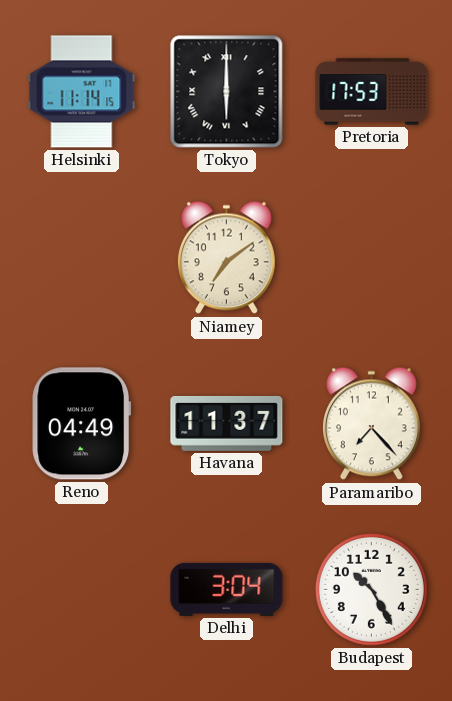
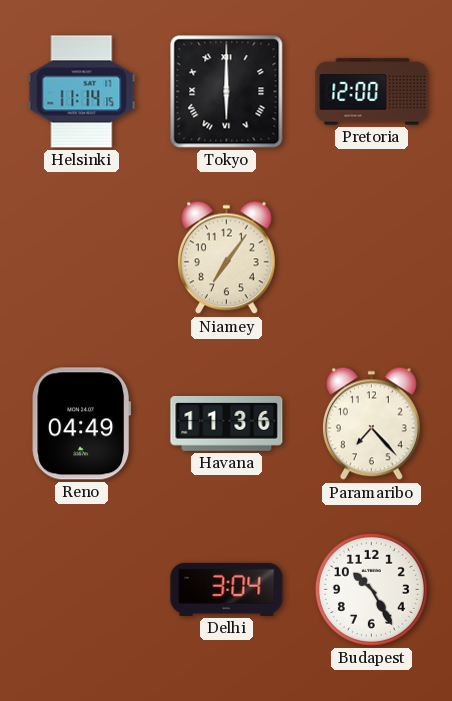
Pretoria: 17:53 -> 12:00
Niamey: 7:09 -> 7:06
Havana: 11:37 -> 11:36
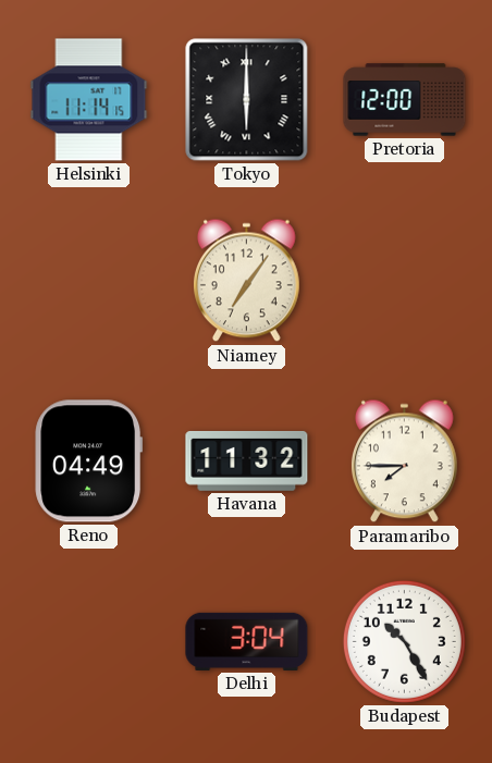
Havana: 11:36 -> 11:32
Paramaribo: 7:23 -> 7:45
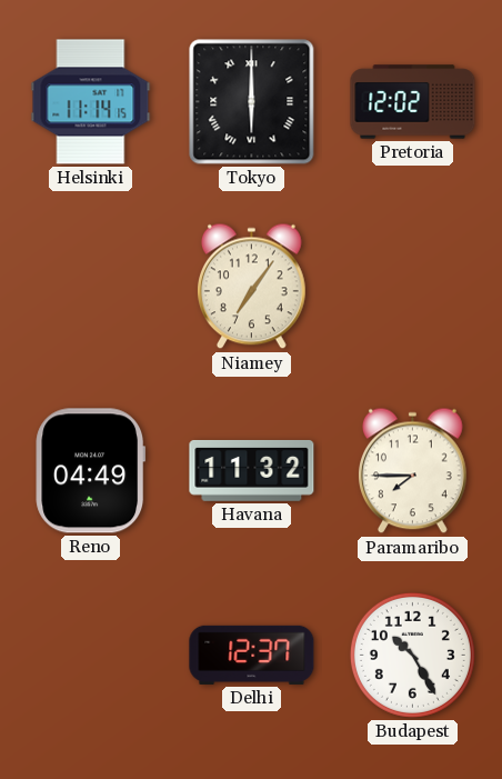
Pretoria: 12:00 -> 12:02
Delhi: 3:04 -> 12:37
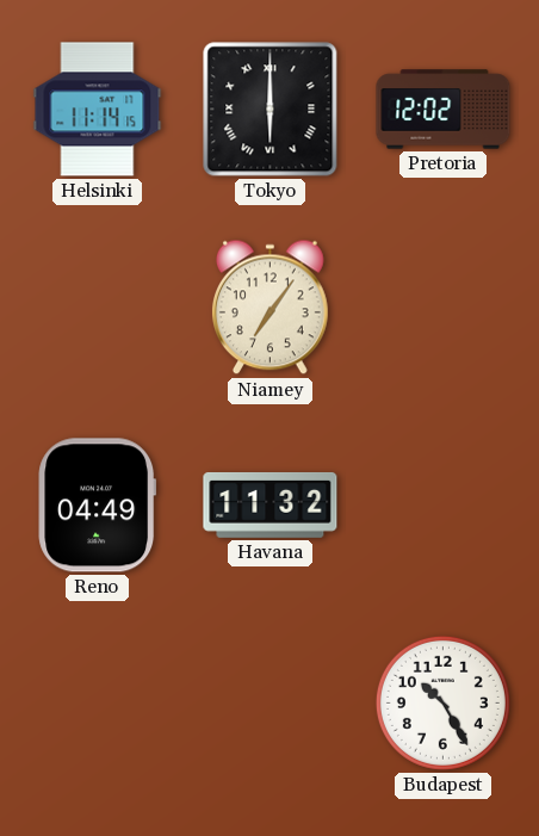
Paramaribo: 7:45 -> none
Delhi: 12:37 -> none
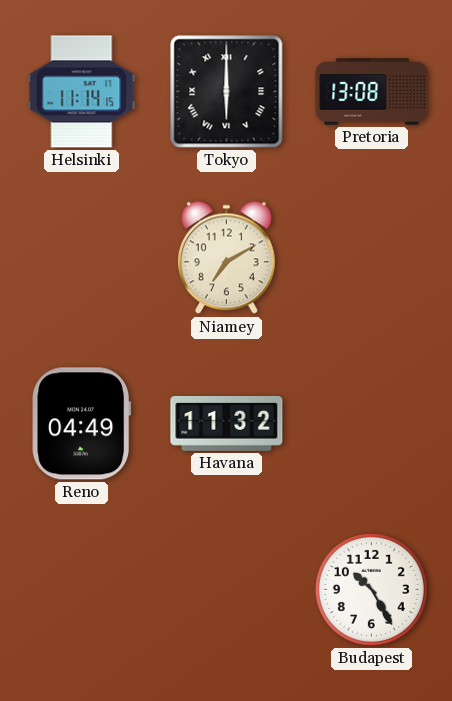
Pretoria: 12:02 -> 13:08
Niamey: 7:06 -> 7:10
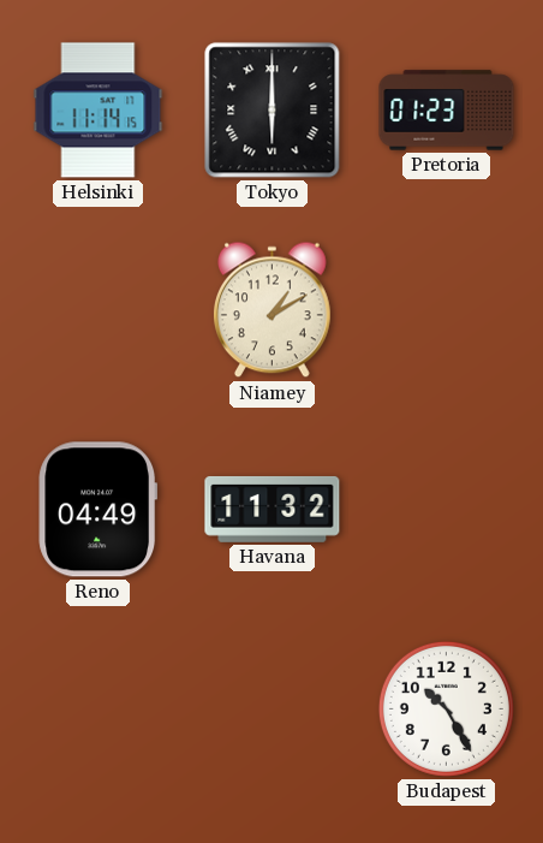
Pretoria: 13:08 -> 01:23
Niamey: 7:10 -> 1:10
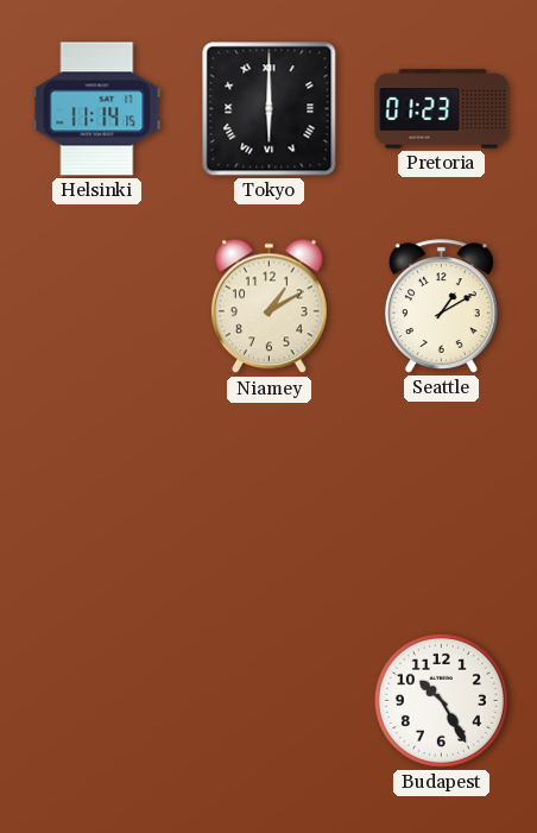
Seattle: none -> 1:10
Reno: 04:49 -> none
Havana: 11:32 -> none
